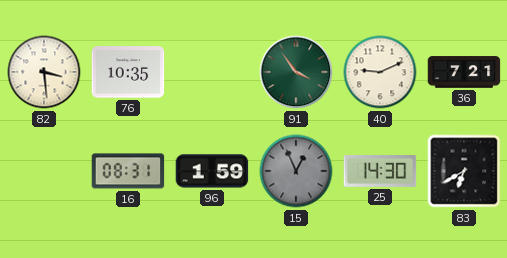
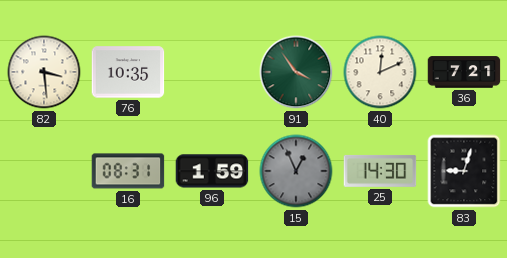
40: 9:11 -> 12:11
83: 6:40 -> 9:03
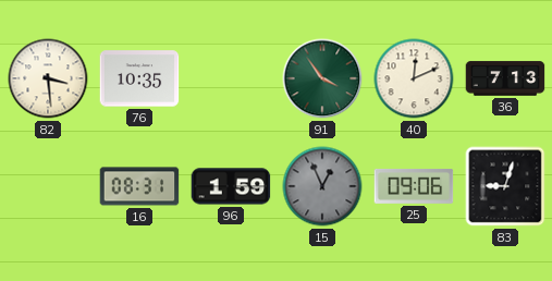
36: 7:21 -> 7:13
25: 14:30 -> 09:06
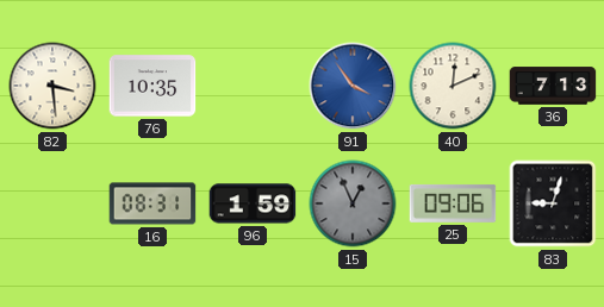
91 dial: green -> blue
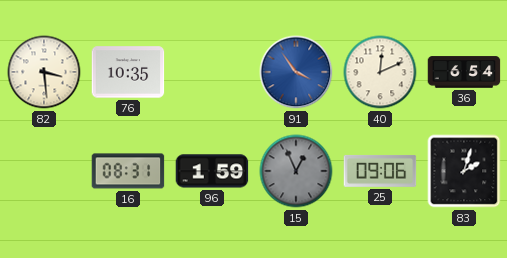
36: 7:13 -> 6:54
83: 9:03 -> 2:03
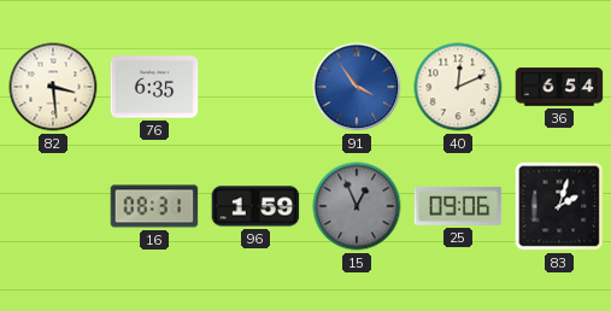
76: 10:35 -> 6:35
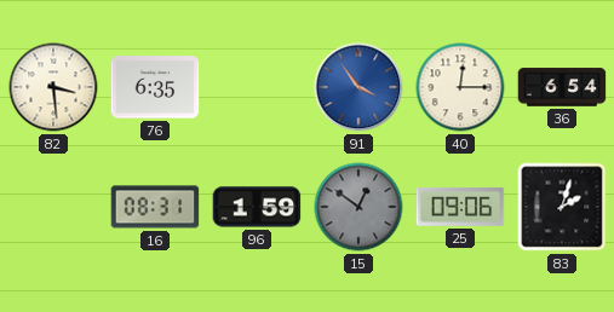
40: 12:11 -> 12:15
15: 12:56 -> 12:51
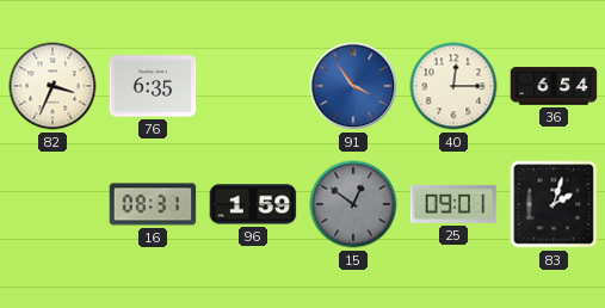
82: 3:29 -> 3:34
25: 09:06 -> 09:01
